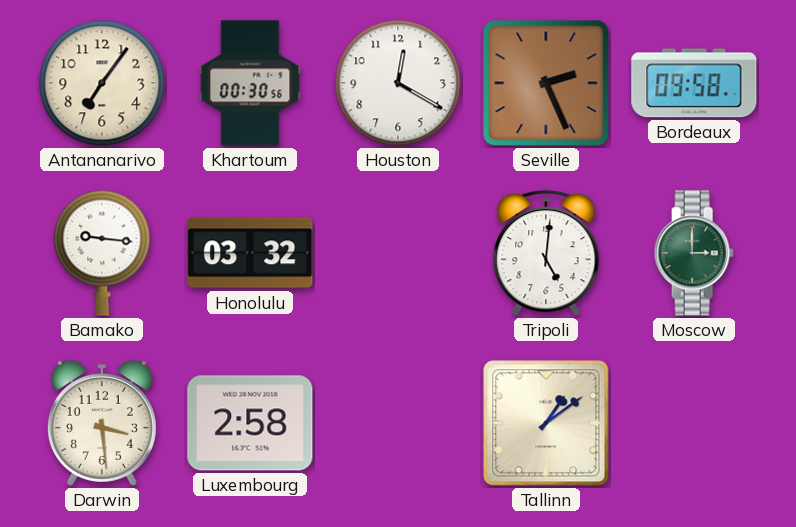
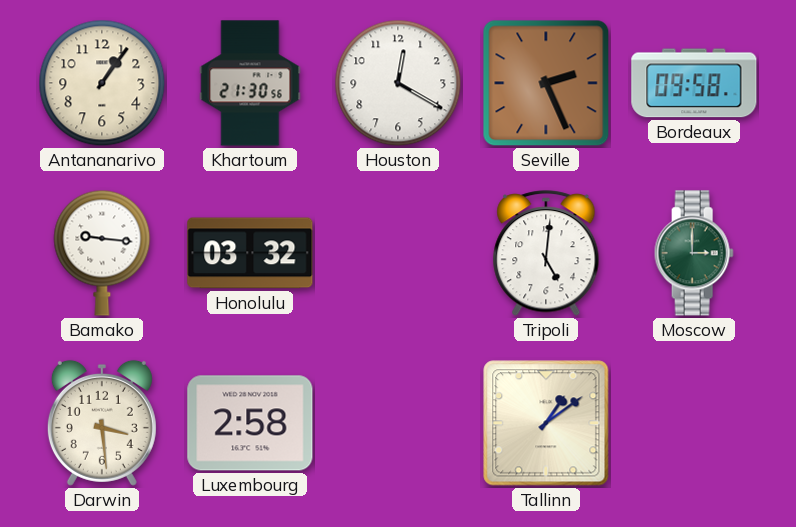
Antananarivo: 7:06 -> 1:06
Khartoum: 00:30 -> 21:30
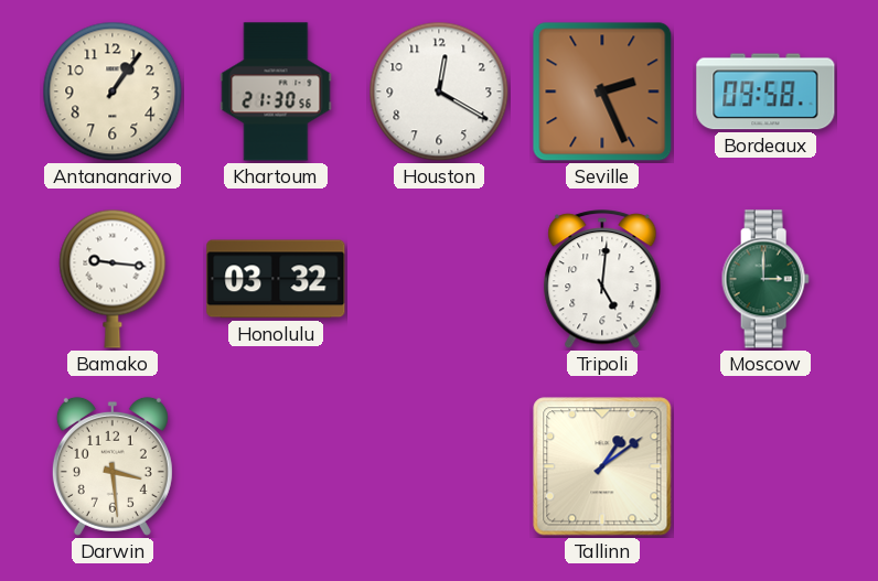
Luxembourg: 2:58 -> none
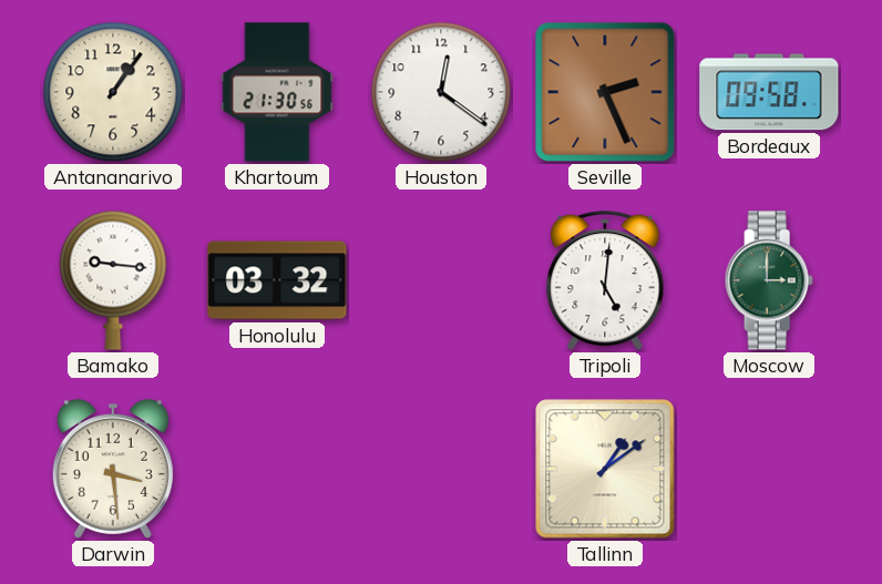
Houston: 12:20 -> 12:21
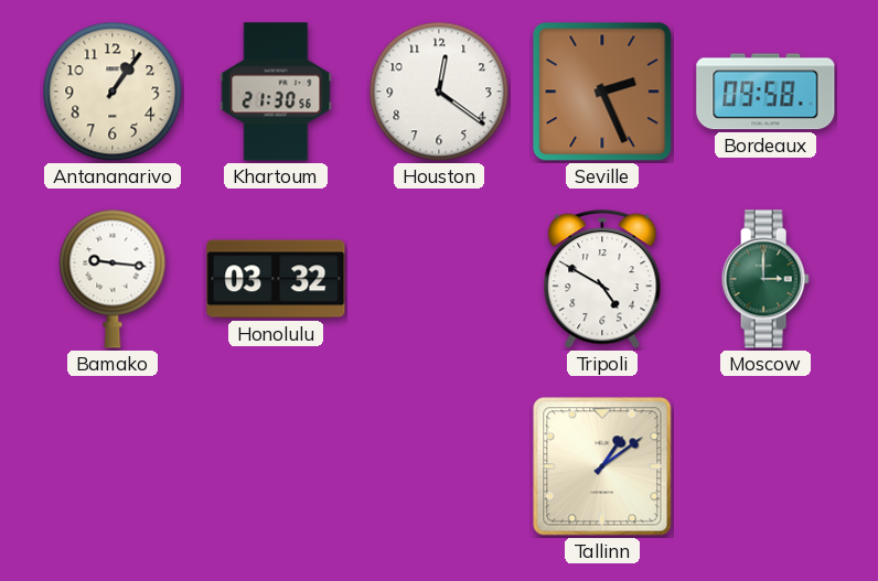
Tripoli: 5:01 -> 4:50
Darwin: 3:29 -> none
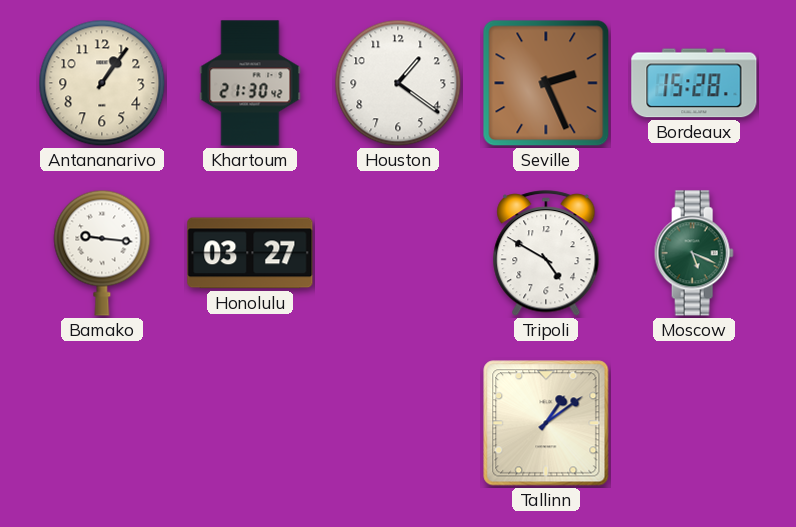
Khartoum: 21:30:56 -> 21:30:42
Houston: 12:21 -> 1:21
Bordeaux: 09:58 -> 15:28
Honolulu: 03:32 -> 03:27
Moscow: 3:00 -> 5:19
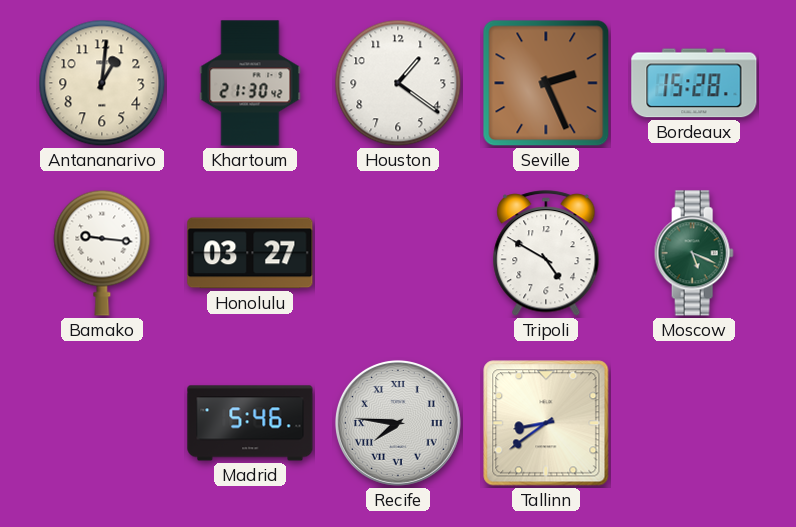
Antananarivo: 1:06 -> 1:01
Madrid: none -> 5:46
Recife: none -> 7:46
Tallinn: 1:09 -> 8:39
